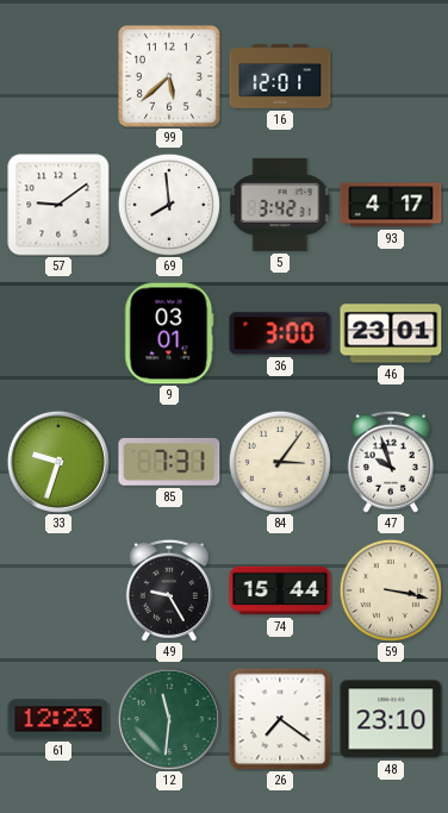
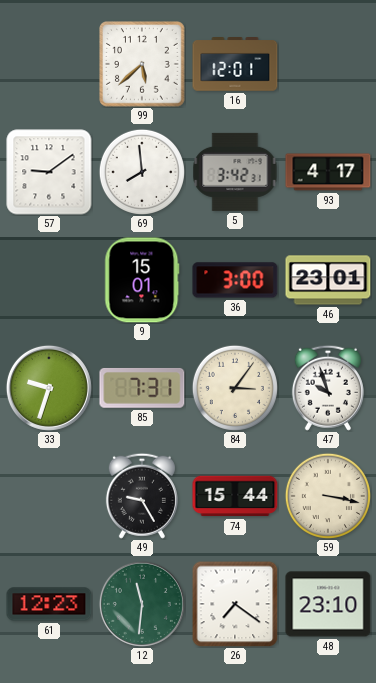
9: 03:01 -> 15:01
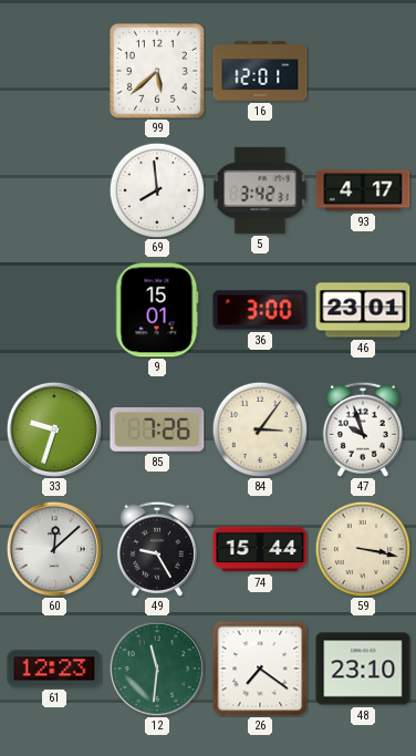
57: 9:09 -> none
85: 7:31 -> 7:26
60: none -> 12:08
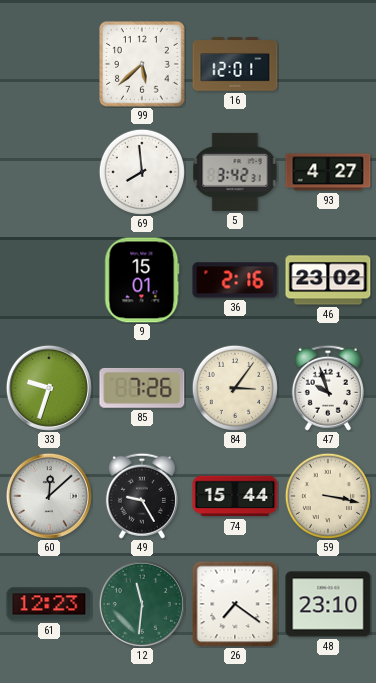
93: 4:17 -> 4:27
36: 3:00 -> 2:16
46: 23:01 -> 23:02
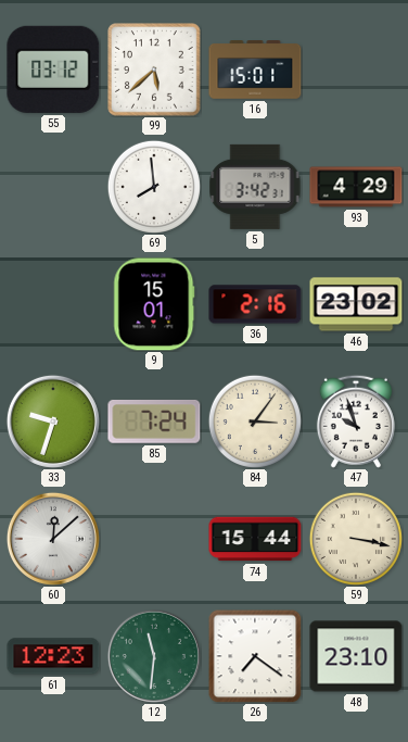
55: none -> 03:12
16: 12:01 -> 15:01
93: 4:27 -> 4:29
85: 7:26 -> 7:24
49: 9:25 -> none
